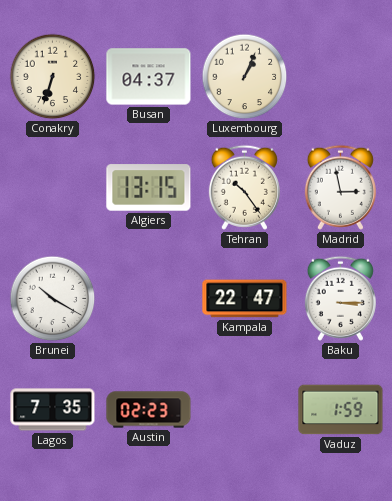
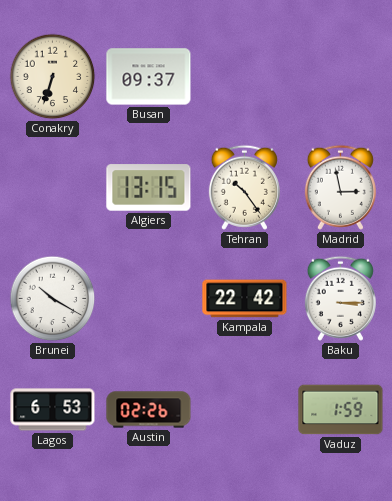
Busan: 04:37 -> 09:37
Luxembourg: 1:04 -> none
Kampala: 22:47 -> 22:42
Lagos: 7:35 -> 6:53
Austin: 02:23 -> 02:26
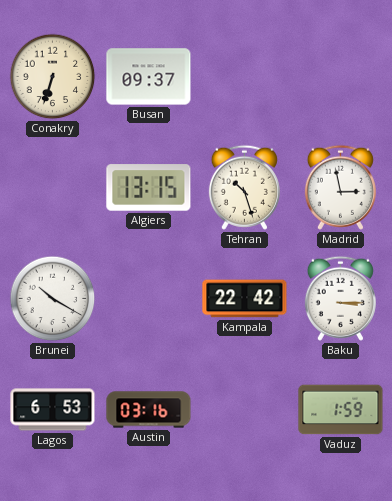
Tehran: 10:24 -> 10:27
Austin: 02:26 -> 03:16
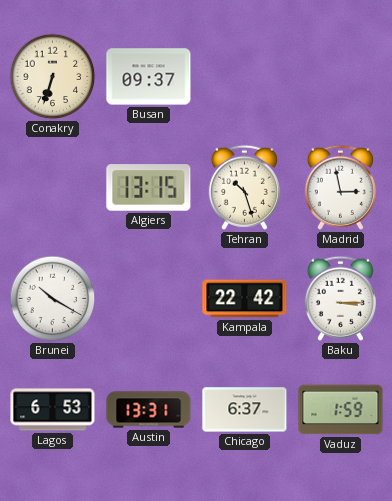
Austin: 03:16 -> 13:31
Chicago: none -> 6:37
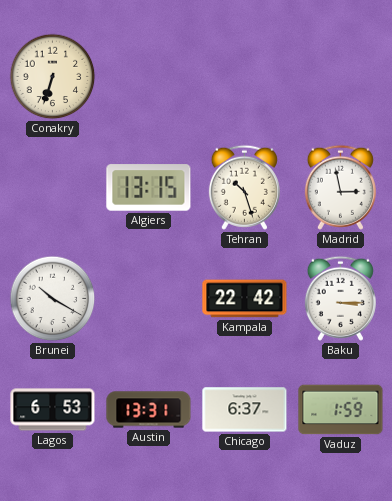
Busan: 09:37 -> none
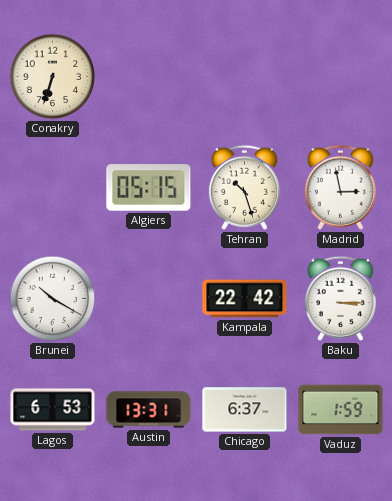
Algiers: 13:15 -> 05:15
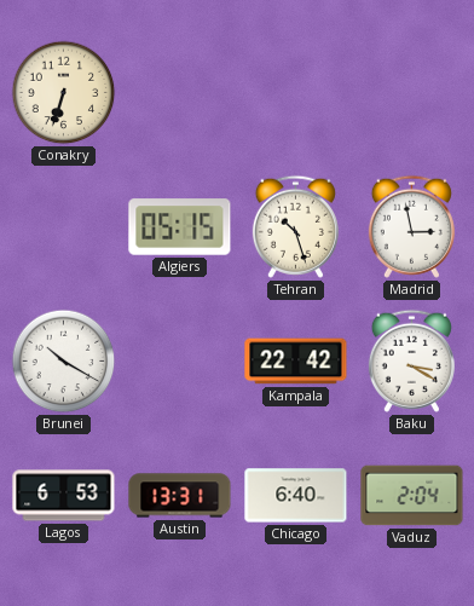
Baku: 3:15 -> 3:20
Chicago: 6:37 -> 6:40
Vaduz: 1:59 -> 2:04
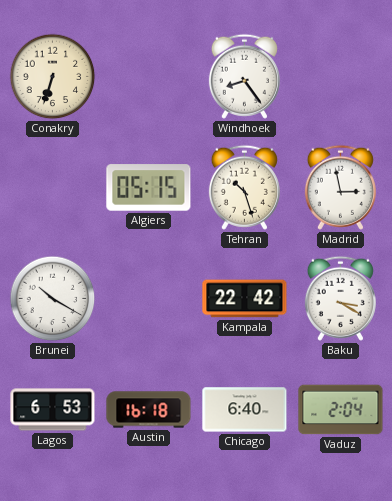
Windhoek: none -> 8:24
Austin: 13:31 -> 16:18
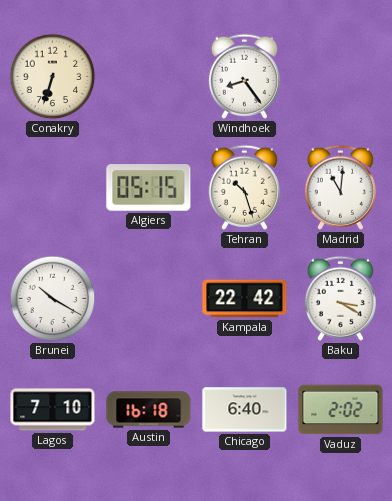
Madrid: 2:58 -> 11:01
Lagos: 6:53 -> 7:10
Vaduz: 2:04 -> 2:02
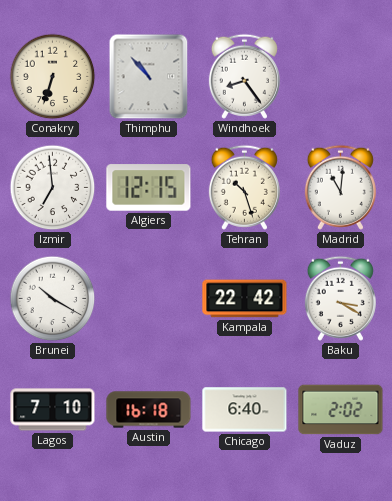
Thimphu: none -> 10:53
Izmir: none -> 6:59
Algiers: 05:15 -> 12:15
